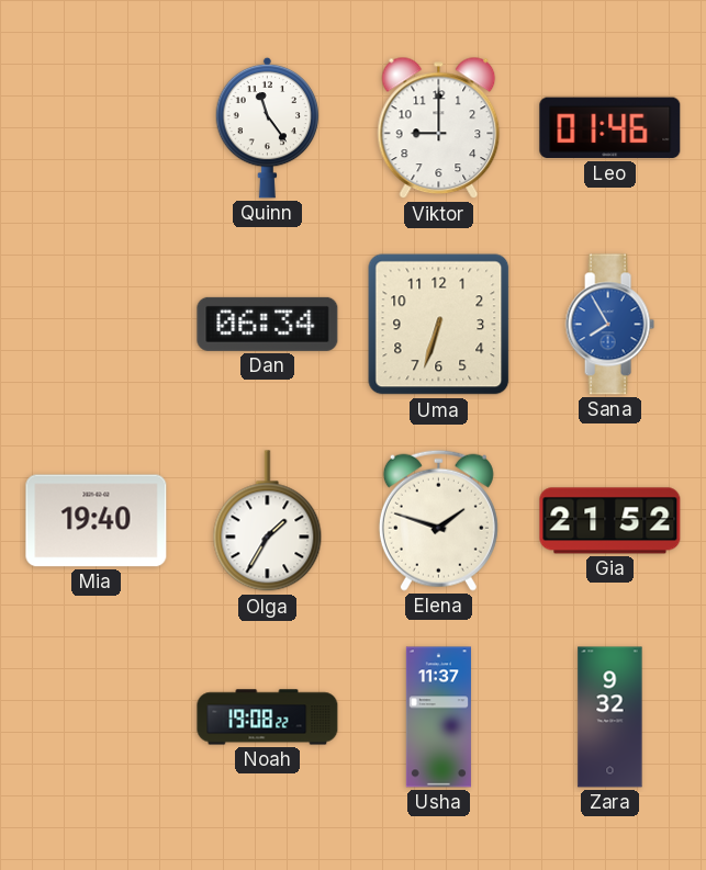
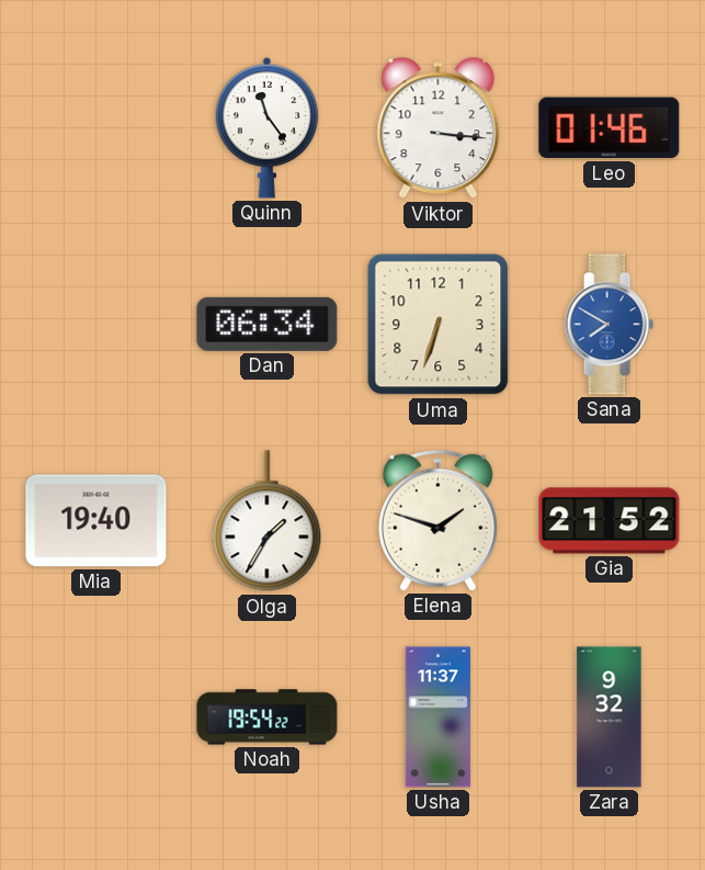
Viktor: 9:00 -> 3:16
Sana: 7:55 -> 7:50
Noah: 19:08 -> 19:54
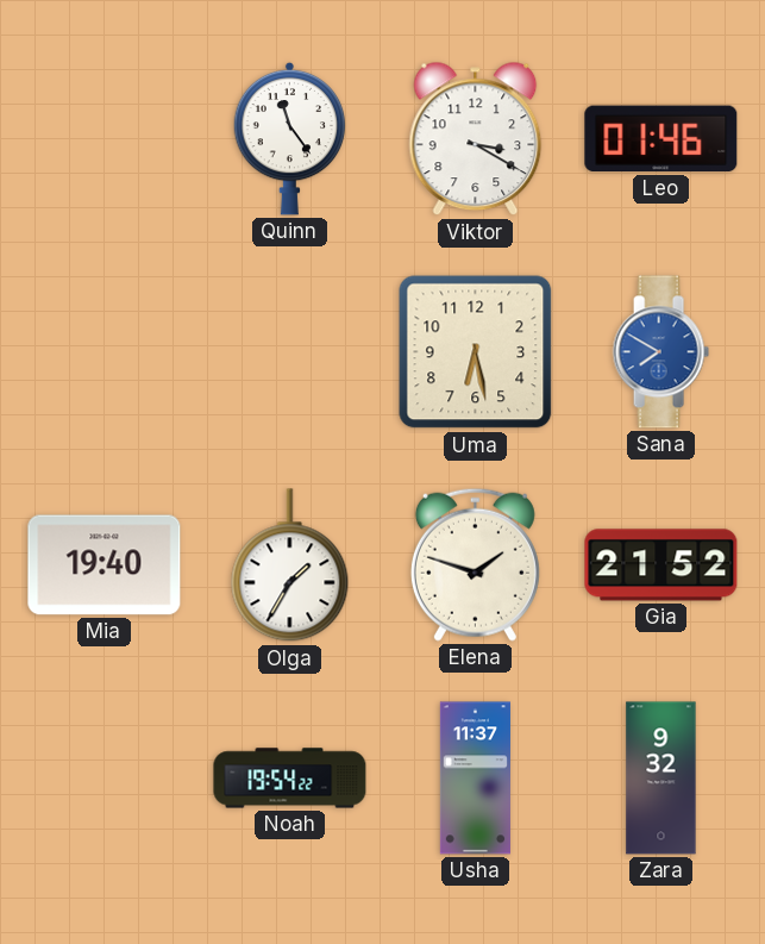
Viktor: 3:16 -> 3:20
Dan: 06:34 -> none
Uma: 6:33 -> 6:28
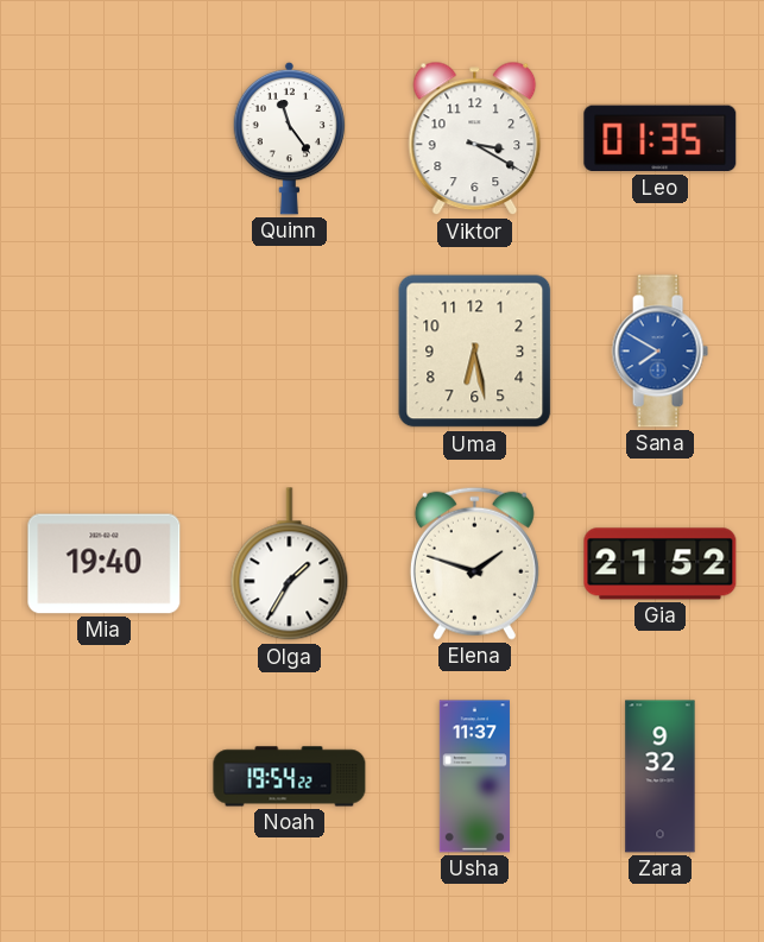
Leo: 01:46 -> 01:35
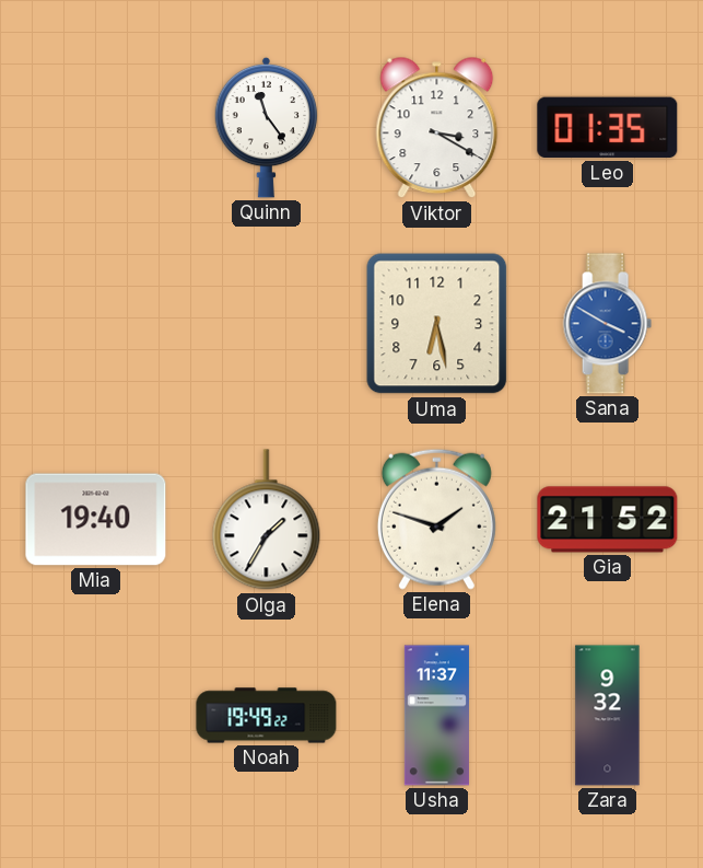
Sana: 7:50 -> 3:50
Noah: 19:54 -> 19:49
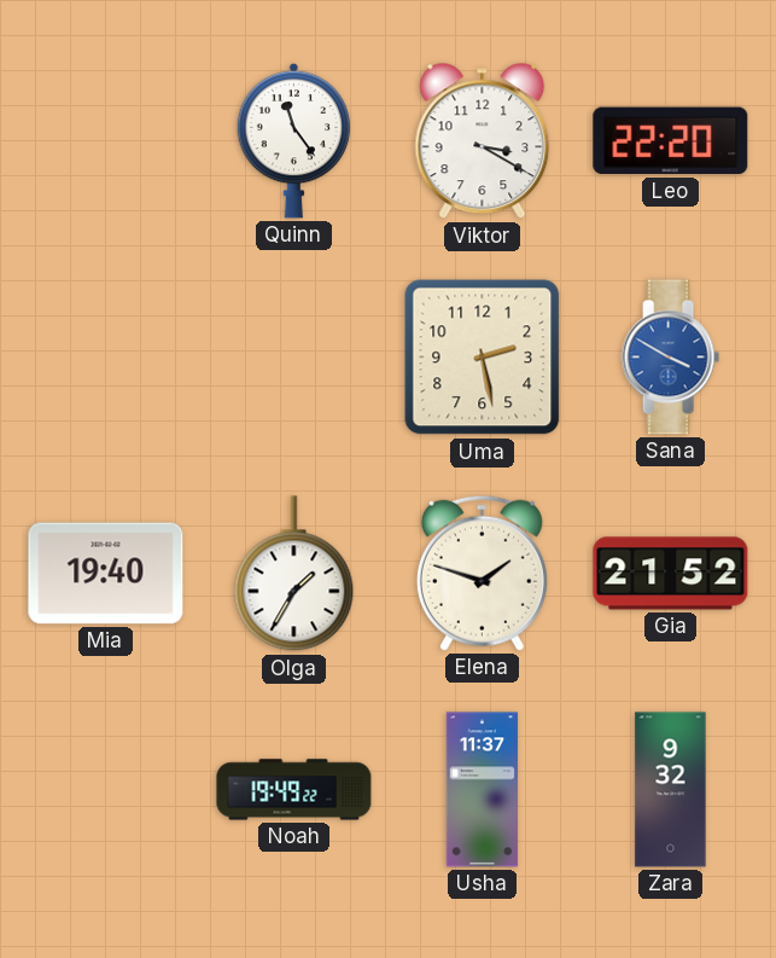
Leo: 01:35 -> 22:20
Uma: 6:28 -> 2:28
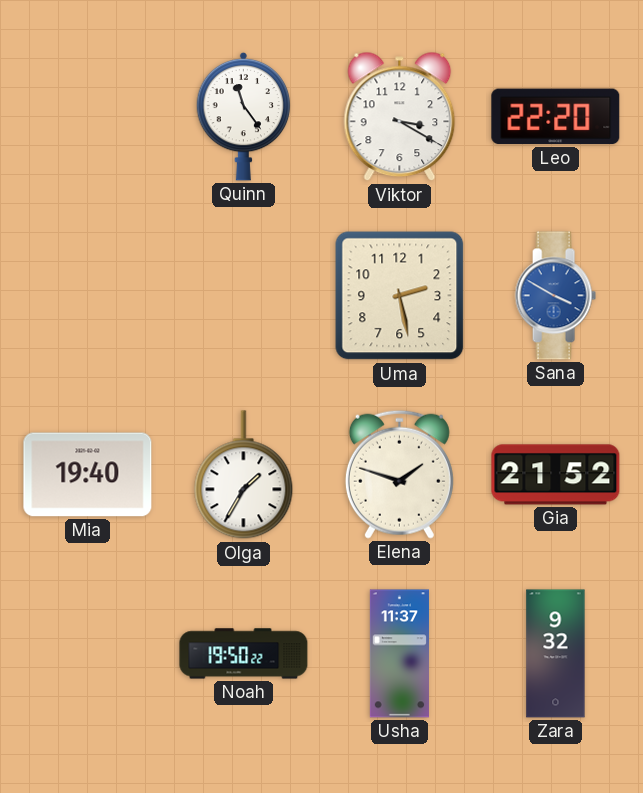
Noah: 19:49 -> 19:50
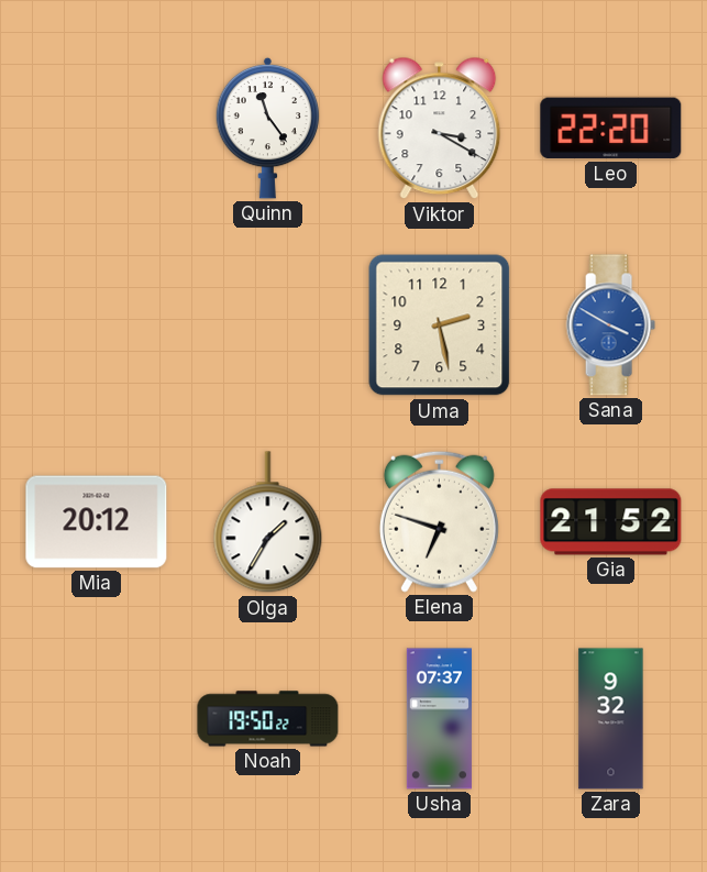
Mia: 19:40 -> 20:12
Elena: 1:48 -> 6:48
Usha: 11:37 -> 07:37
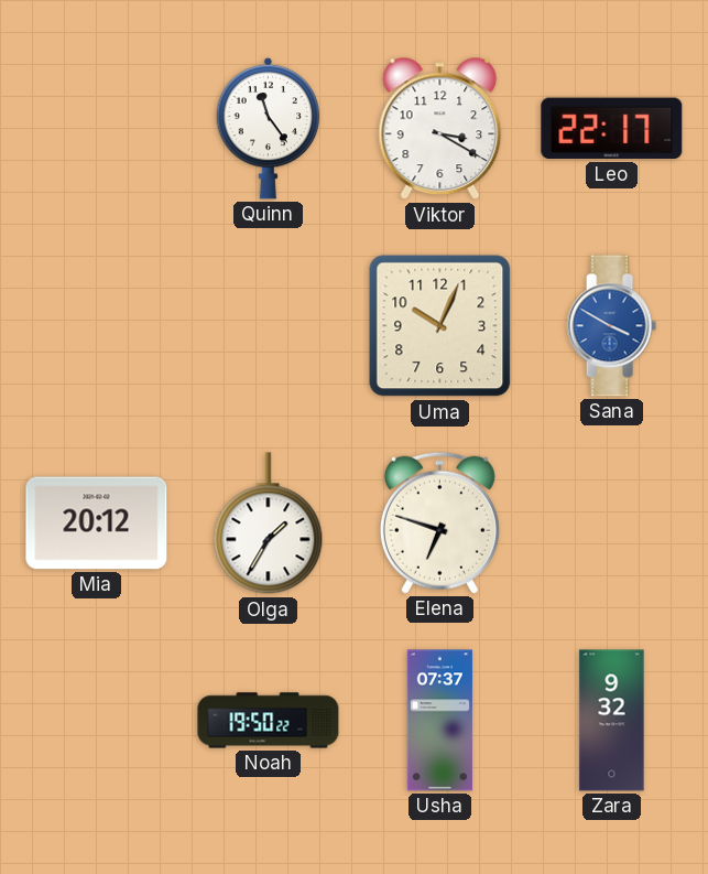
Leo: 22:20 -> 22:17
Uma: 2:28 -> 10:04
Gia: 21:52 -> none
